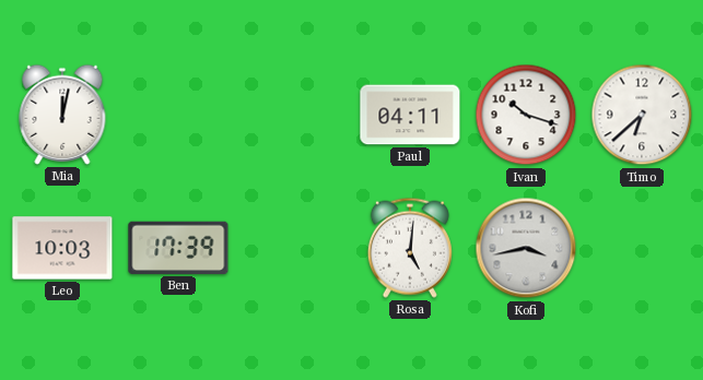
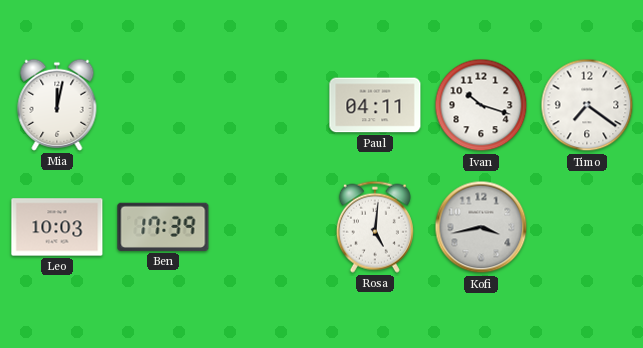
Timo: 6:38 -> 7:21
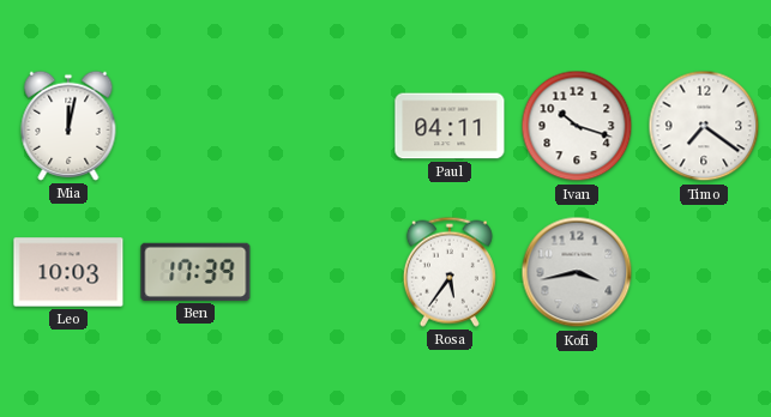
Rosa: 5:01 -> 5:36
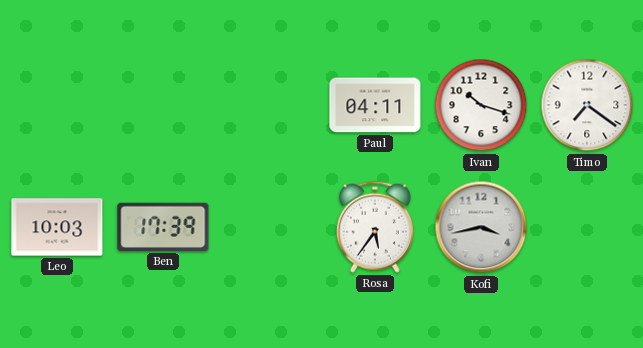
Mia: 12:02 -> none
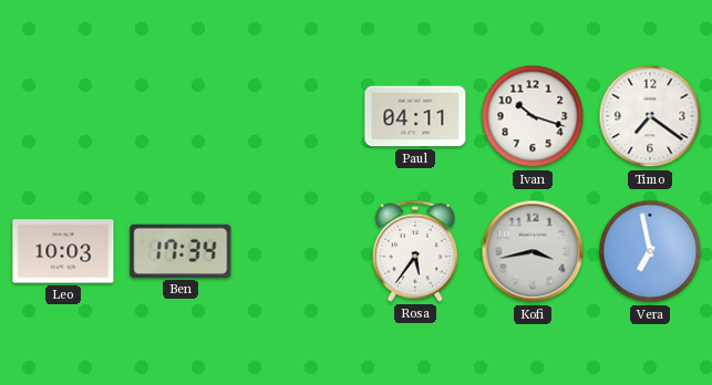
Ben: 17:39 -> 17:34
Vera: none -> 6:58
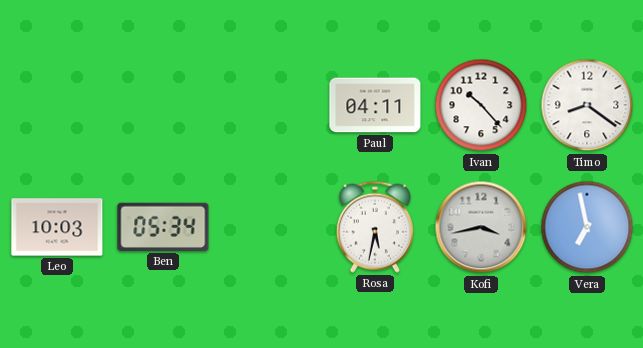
Ivan: 10:18 -> 10:23
Timo: 7:21 -> 8:21
Ben: 17:34 -> 05:34
Rosa: 5:36 -> 5:32
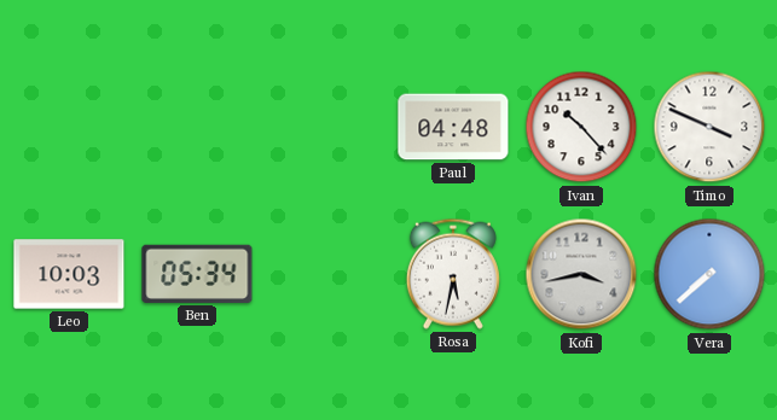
Paul: 04:11 -> 04:48
Timo: 8:21 -> 3:49
Vera: 6:58 -> 7:38
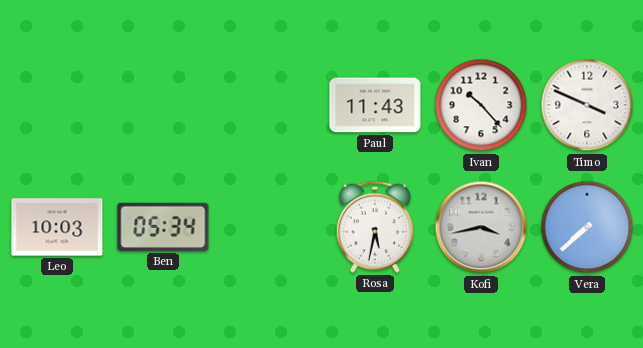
Paul: 04:48 -> 11:43
